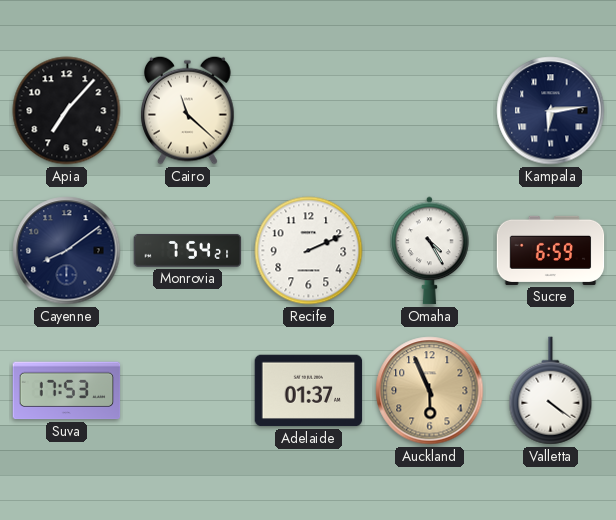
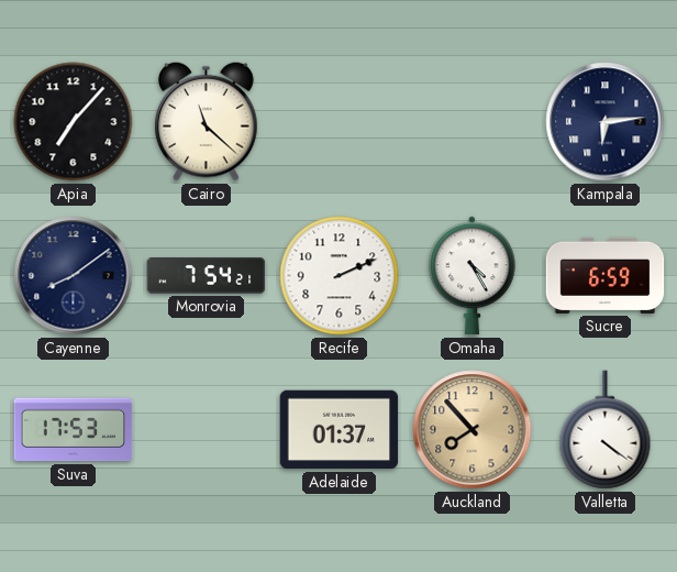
Auckland: 5:56 -> 7:53
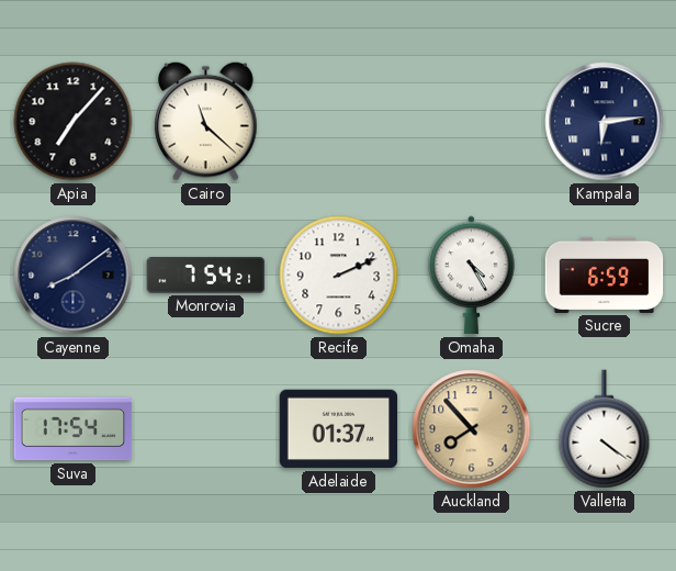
Suva: 17:53 -> 17:54
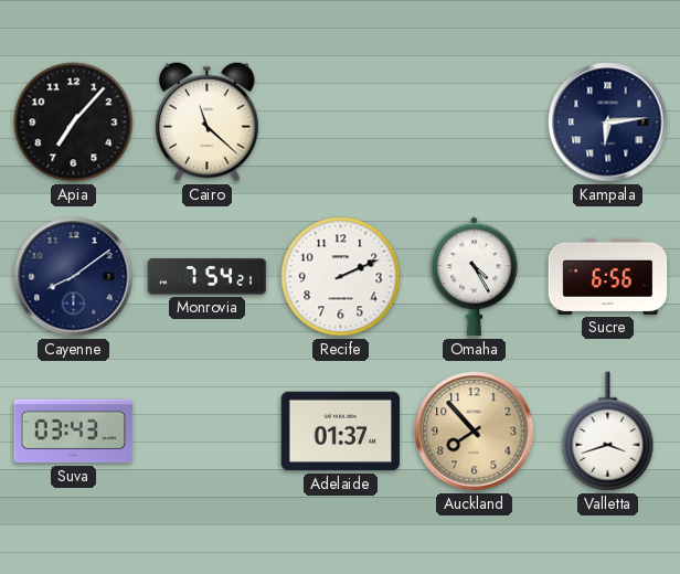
Sucre: 6:59 -> 6:56
Suva: 17:54 -> 03:43
Valletta: 4:21 -> 3:42
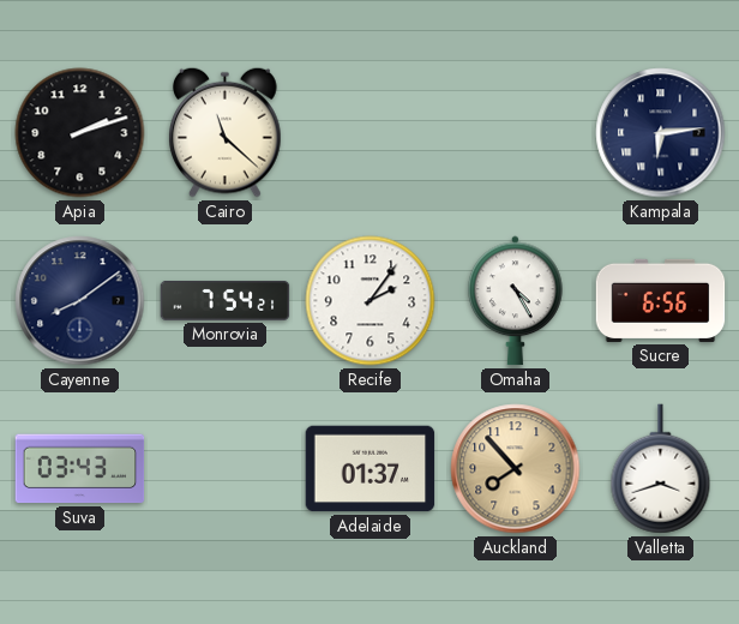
Apia: 7:07 -> 2:12
Recife: 2:11 -> 2:06
